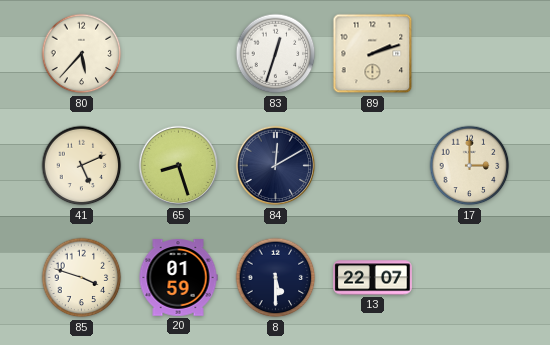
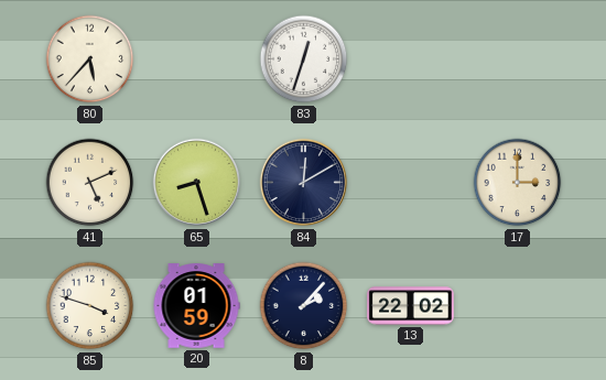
89: 2:12 -> none
8: 5:30 -> 2:07
13: 22:07 -> 22:02
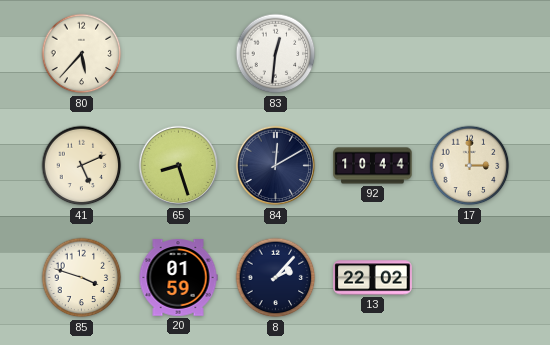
83: 12:33 -> 12:31
92: none -> 10:44
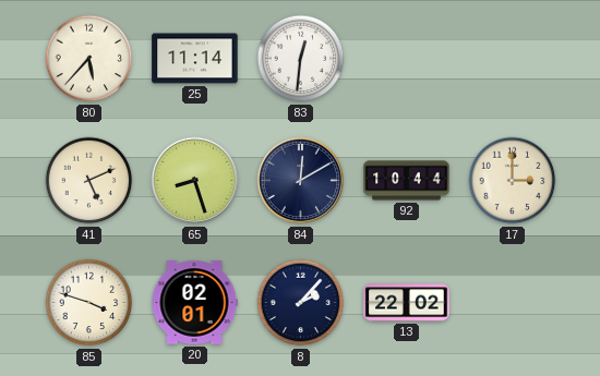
25: none -> 11:14
20: 01:59 -> 02:01
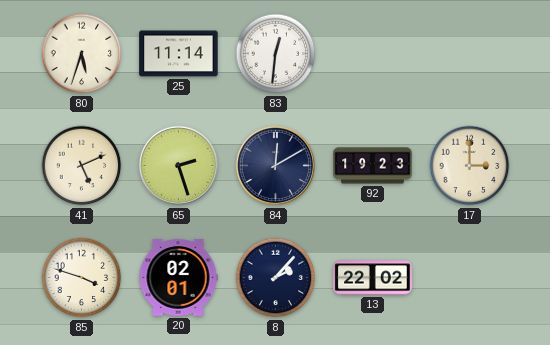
80: 5:37 -> 5:33
65: 8:27 -> 2:27
92: 10:44 -> 19:23
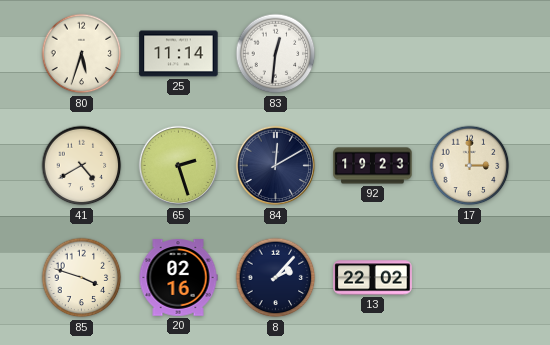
41: 5:11 -> 4:40
20: 02:01 -> 02:16
